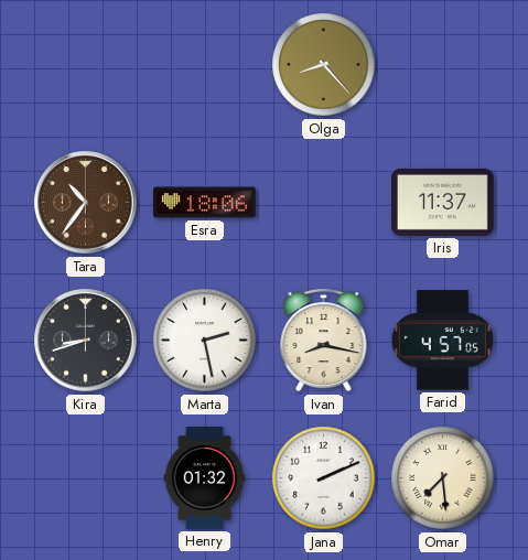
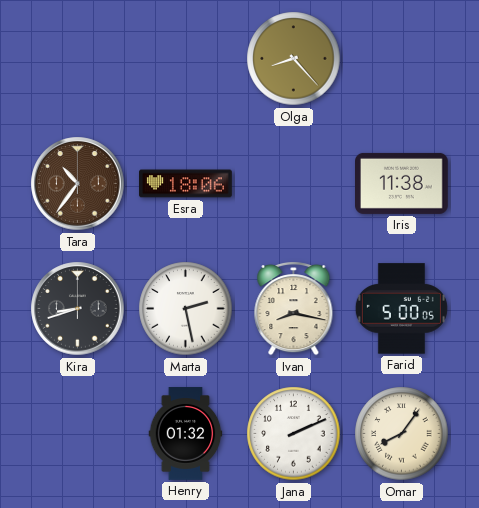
Iris: 11:37 -> 11:38
Farid: 4:57 -> 5:00
Omar: 7:29 -> 8:06
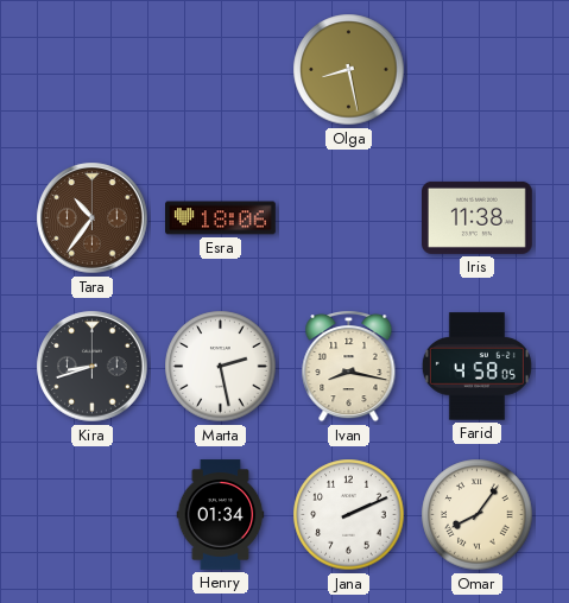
Olga: 8:23 -> 8:28
Farid: 5:00 -> 4:58
Henry: 01:32 -> 01:34
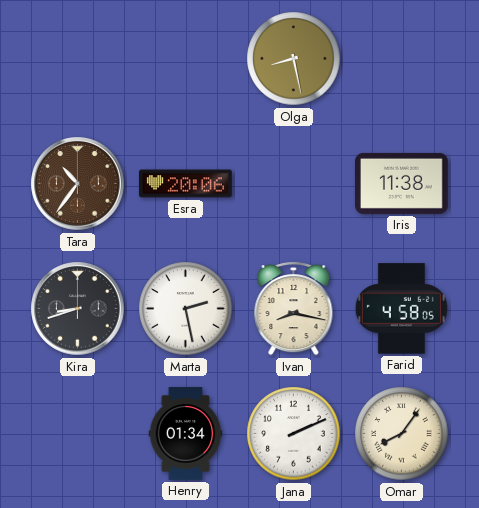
Esra: 18:06 -> 20:06
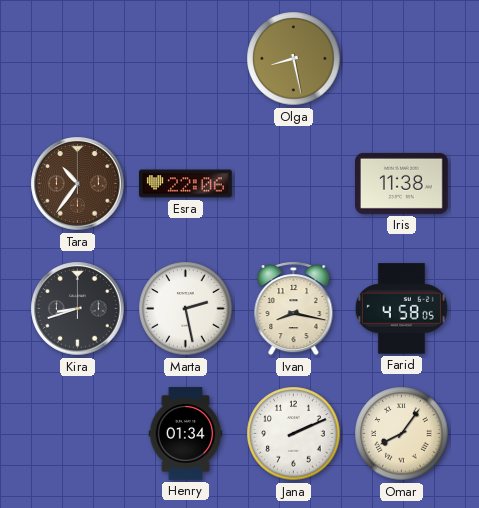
Esra: 20:06 -> 22:06
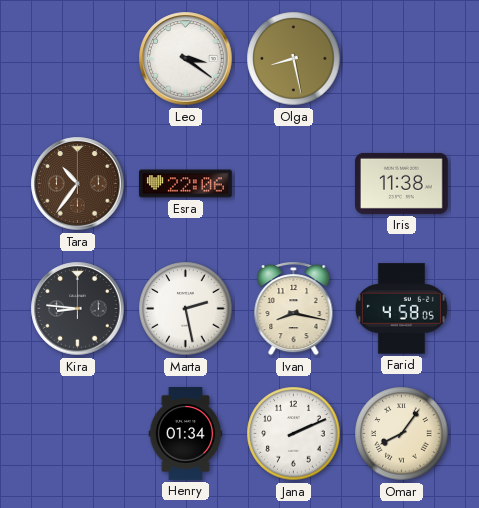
Leo: none -> 3:21
Kira: 8:42 -> 8:46
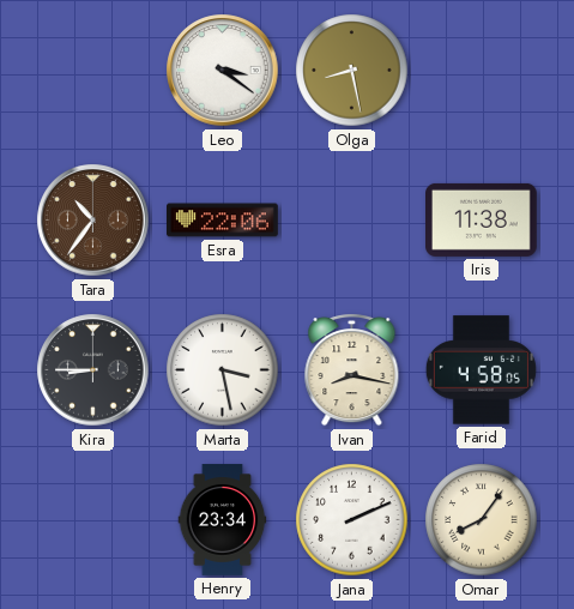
Kira: 8:46 -> 8:45
Marta: 2:28 -> 3:28
Henry: 01:34 -> 23:34
